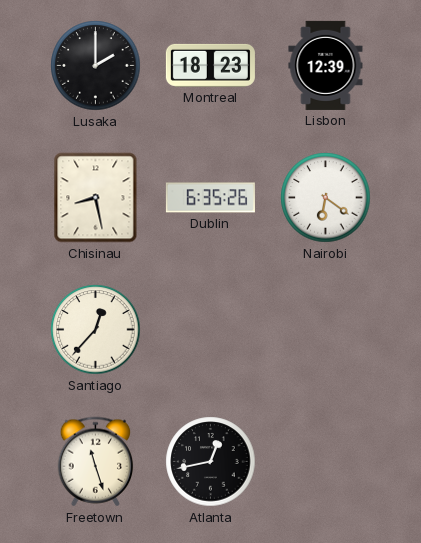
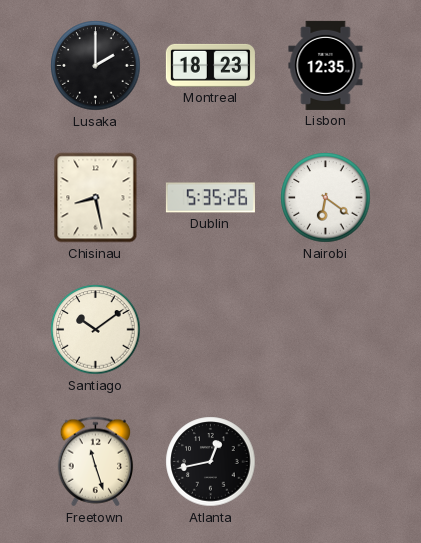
Lisbon: 12:39 -> 12:35
Dublin: 6:35 -> 5:35
Santiago: 12:37 -> 10:09
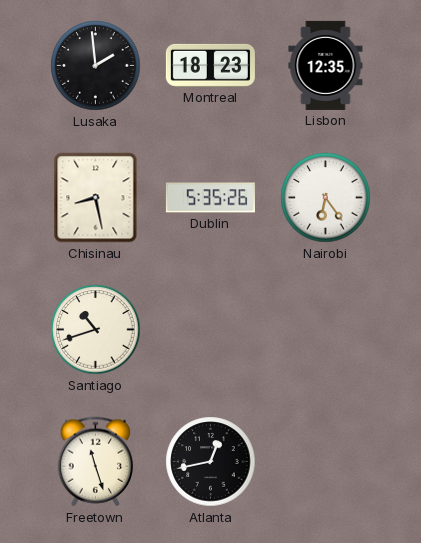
Lusaka: 2:00 -> 1:59
Nairobi: 6:21 -> 6:24
Santiago: 10:09 -> 10:42
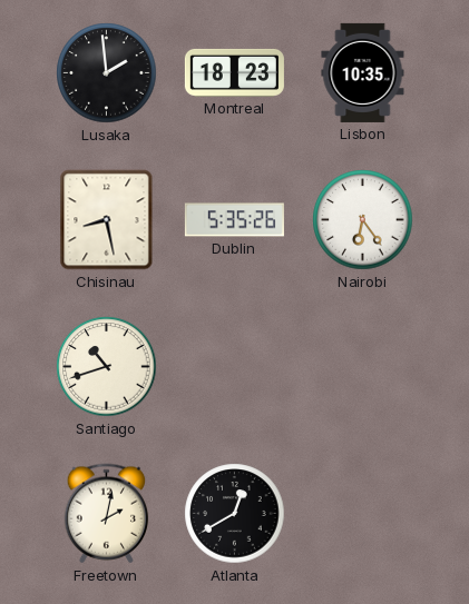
Lisbon: 12:35 -> 10:35
Freetown: 11:27 -> 2:02
Atlanta: 12:43 -> 12:40
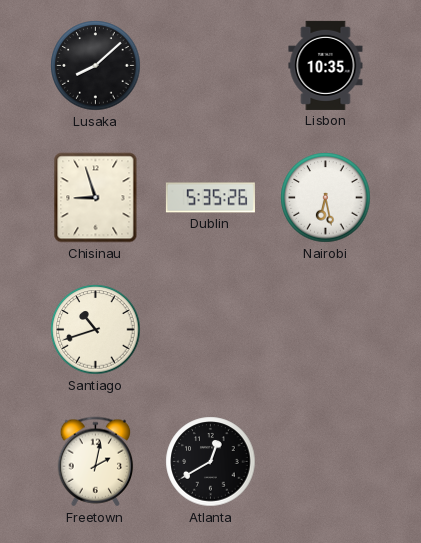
Lusaka: 1:59 -> 8:08
Montreal: 18:23 -> none
Chisinau: 8:28 -> 8:57
Nairobi: 6:24 -> 6:28
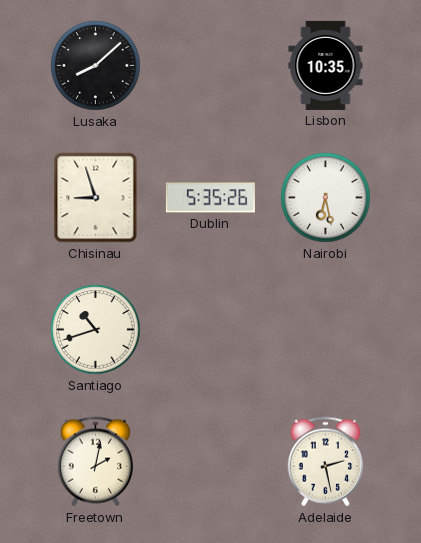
Atlanta: 12:40 -> none
Adelaide: none -> 2:28
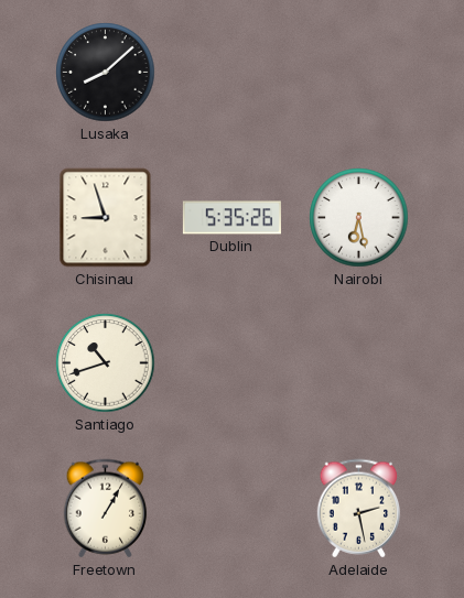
Lisbon: 10:35 -> none
Freetown: 2:02 -> 1:05
